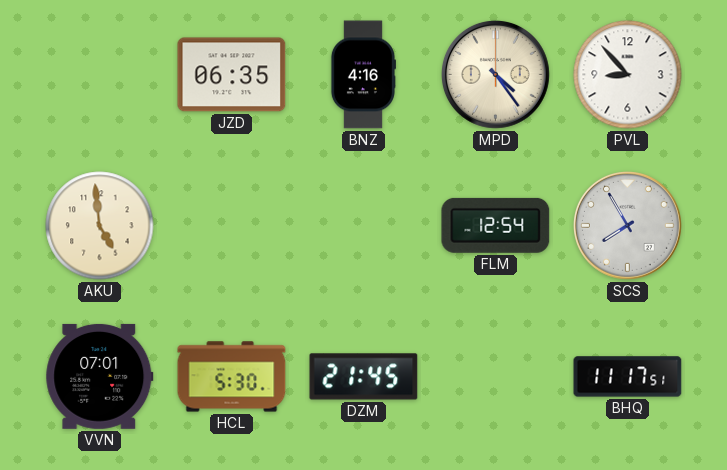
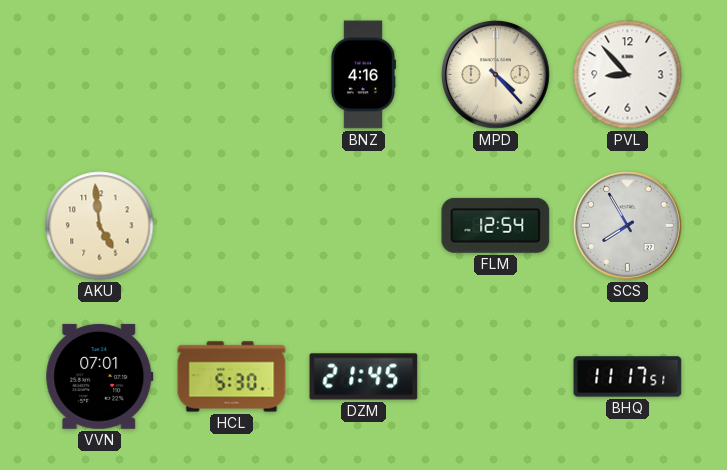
JZD: 06:35 -> none
MPD: 4:24 -> 4:23
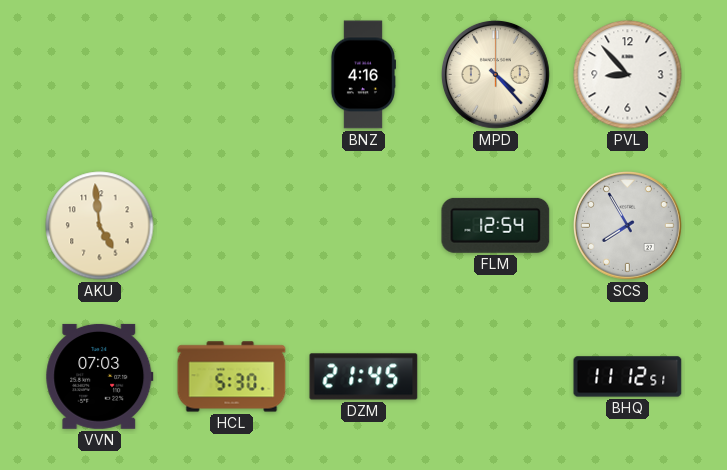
VVN: 07:01 -> 07:03
BHQ: 11:17 -> 11:12
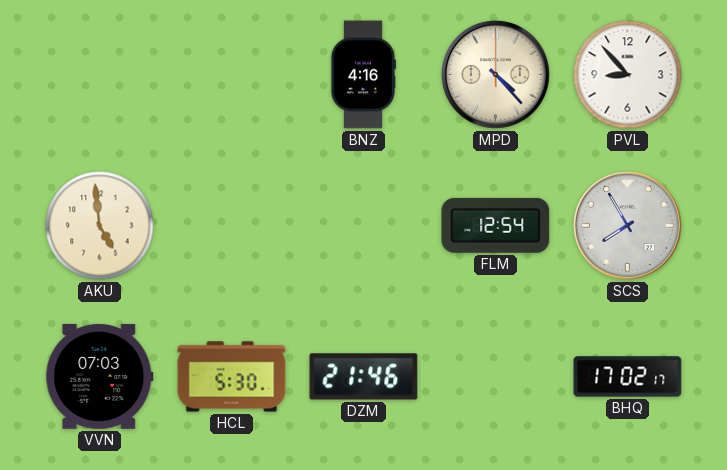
DZM: 21:45 -> 21:46
BHQ: 11:12 -> 17:02
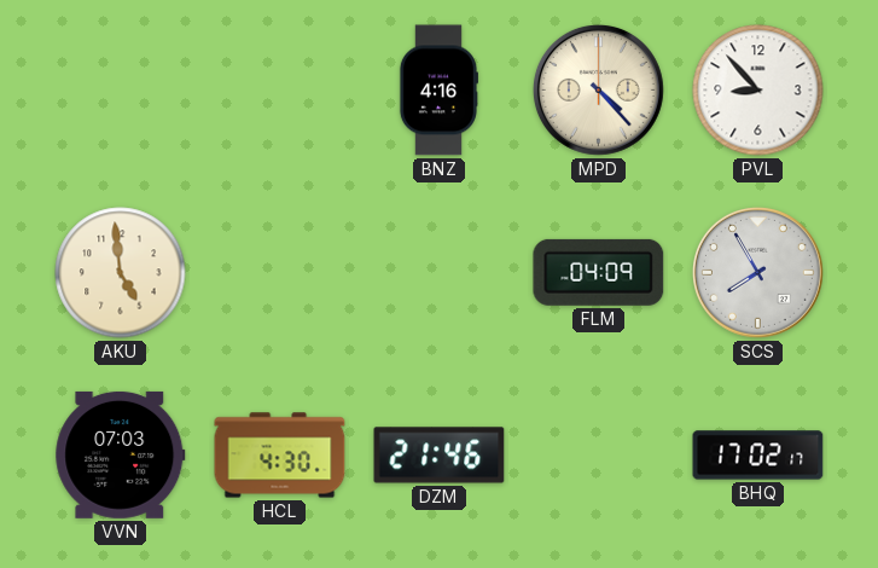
FLM: 12:54 -> 04:09
HCL: 5:30 -> 4:30
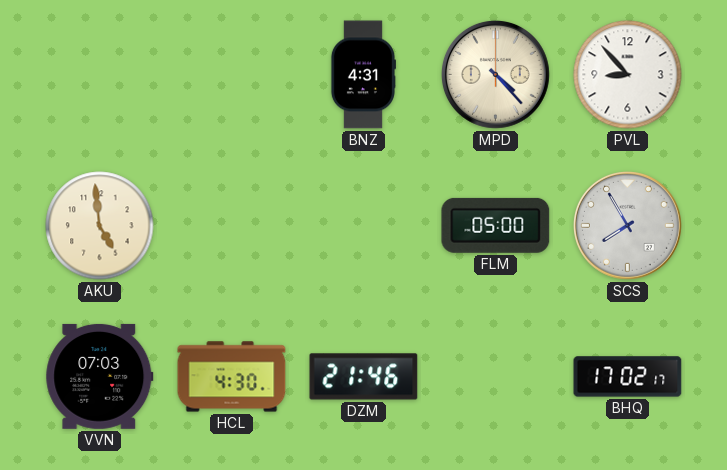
BNZ: 4:16 -> 4:31
FLM: 04:09 -> 05:00
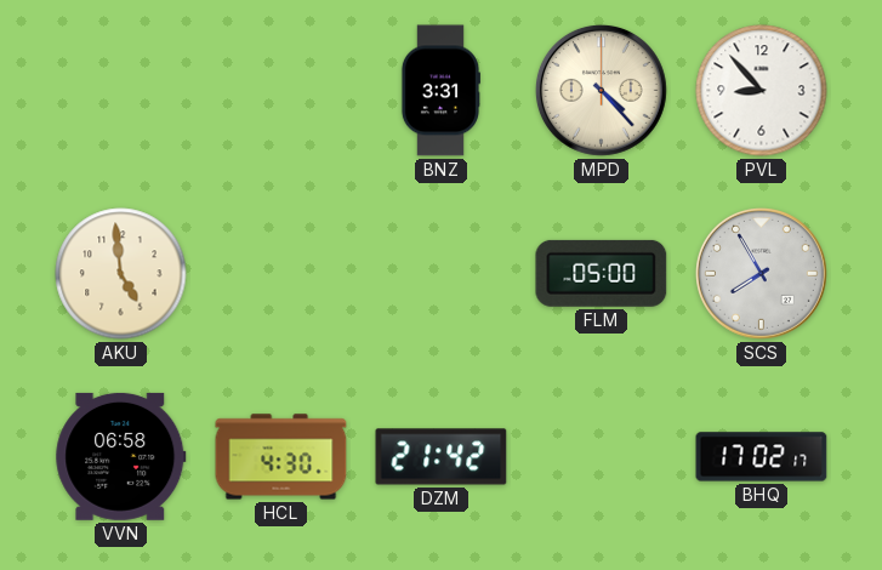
BNZ: 4:31 -> 3:31
VVN: 07:03 -> 06:58
DZM: 21:46 -> 21:42
